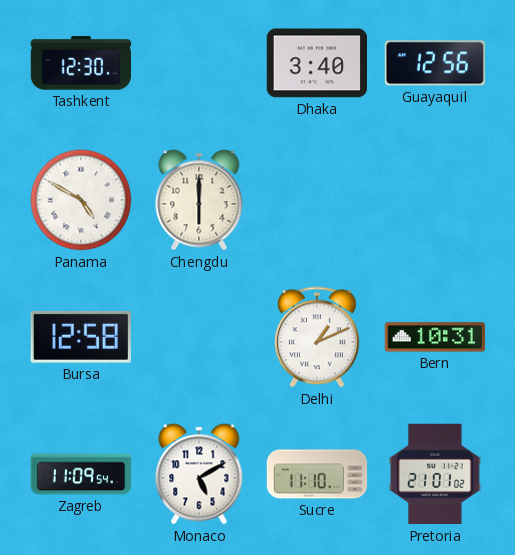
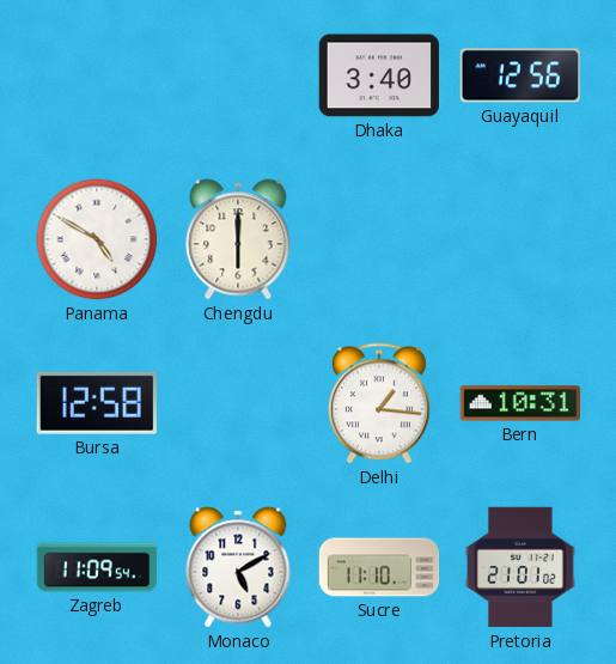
Tashkent: 12:30 -> none
Delhi: 1:11 -> 1:16
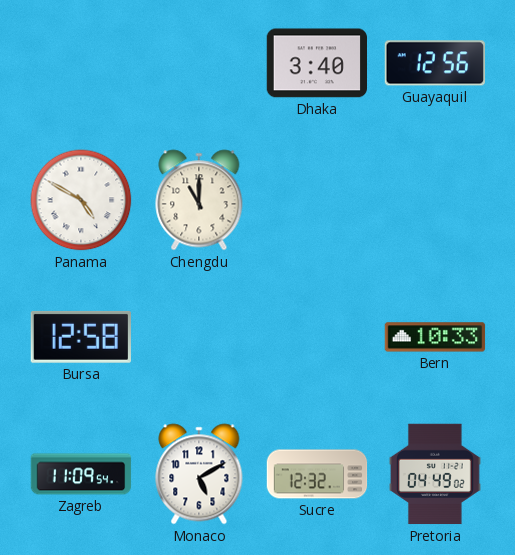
Chengdu: 6:00 -> 11:00
Delhi: 1:16 -> none
Bern: 10:31 -> 10:33
Sucre: 11:10 -> 12:32
Pretoria: 21:01 -> 04:49
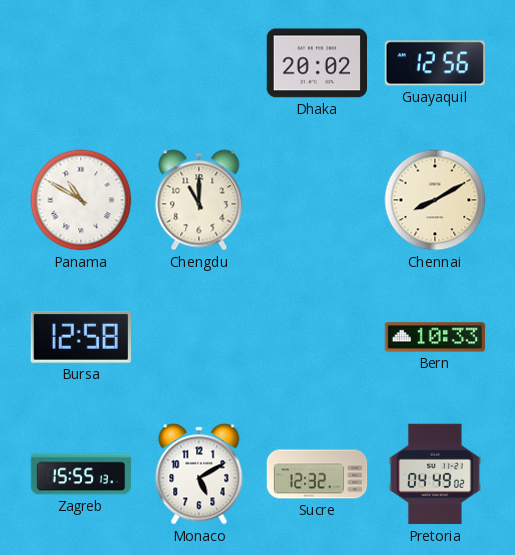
Dhaka: 3:40 -> 20:02
Panama: 4:50 -> 10:50
Chennai: none -> 8:10
Zagreb: 11:09 -> 15:55
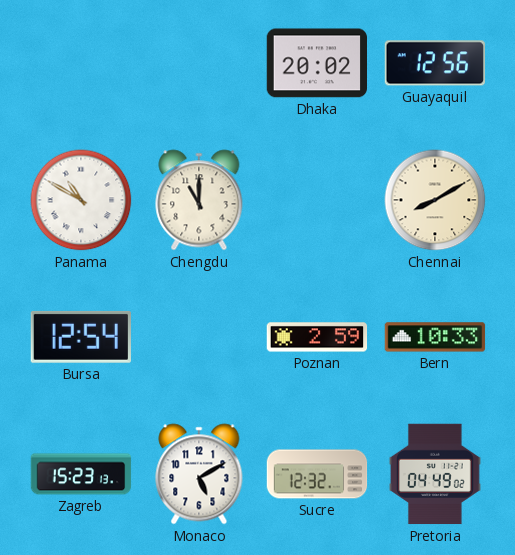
Bursa: 12:58 -> 12:54
Poznan: none -> 2:59
Zagreb: 15:55 -> 15:23
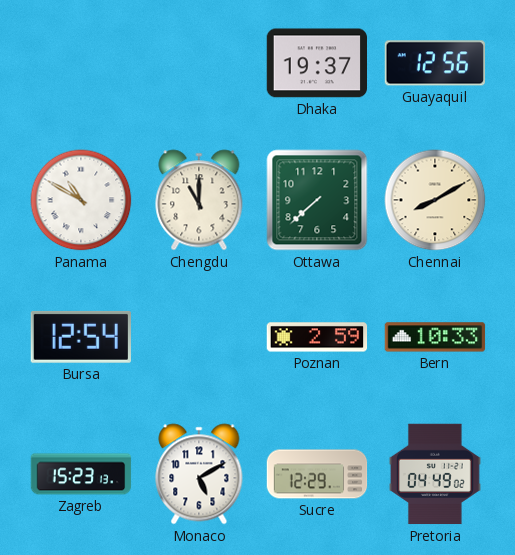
Dhaka: 20:02 -> 19:37
Ottawa: none -> 7:38
Sucre: 12:32 -> 12:29
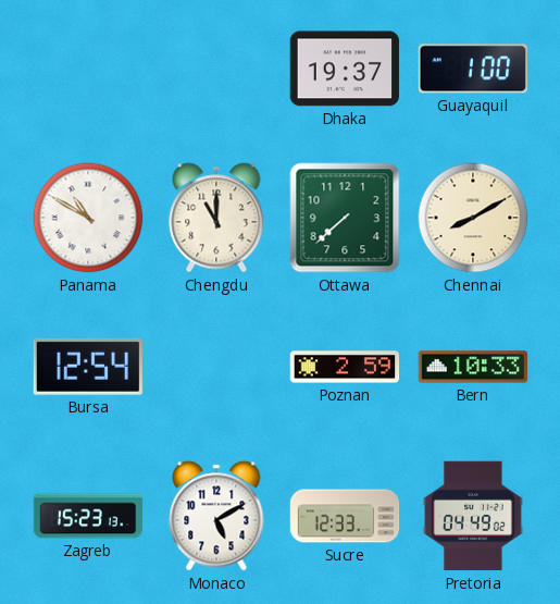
Guayaquil: 12:56 -> 1:00
Sucre: 12:29 -> 12:33
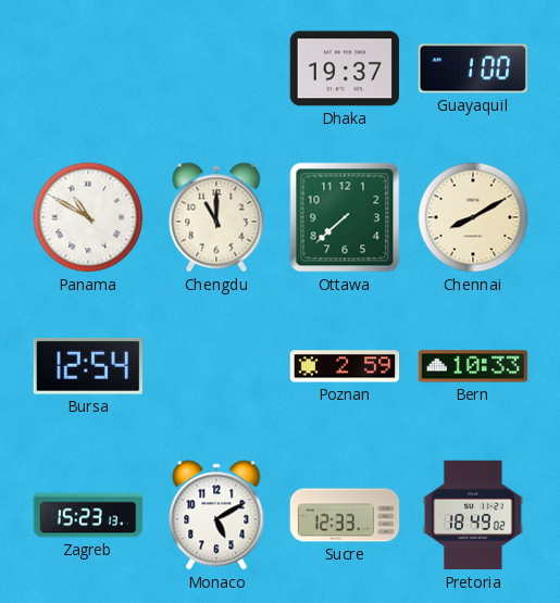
Pretoria: 04:49 -> 18:49
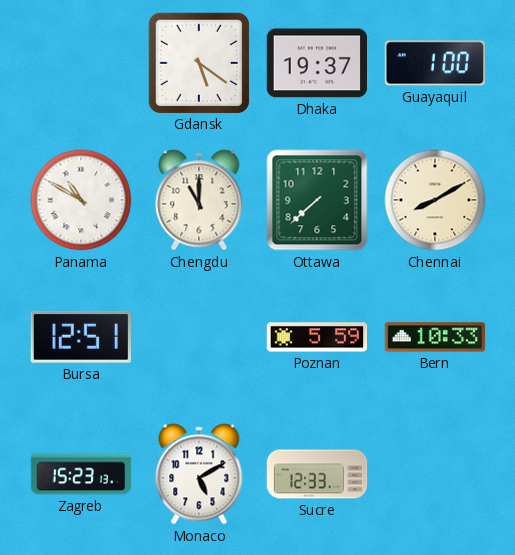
Gdansk: none -> 5:21
Bursa: 12:54 -> 12:51
Poznan: 2:59 -> 5:59
Pretoria: 18:49 -> none
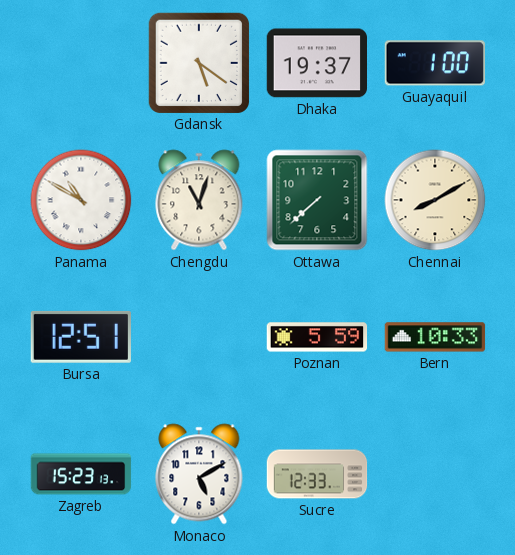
Chengdu: 11:00 -> 11:03
